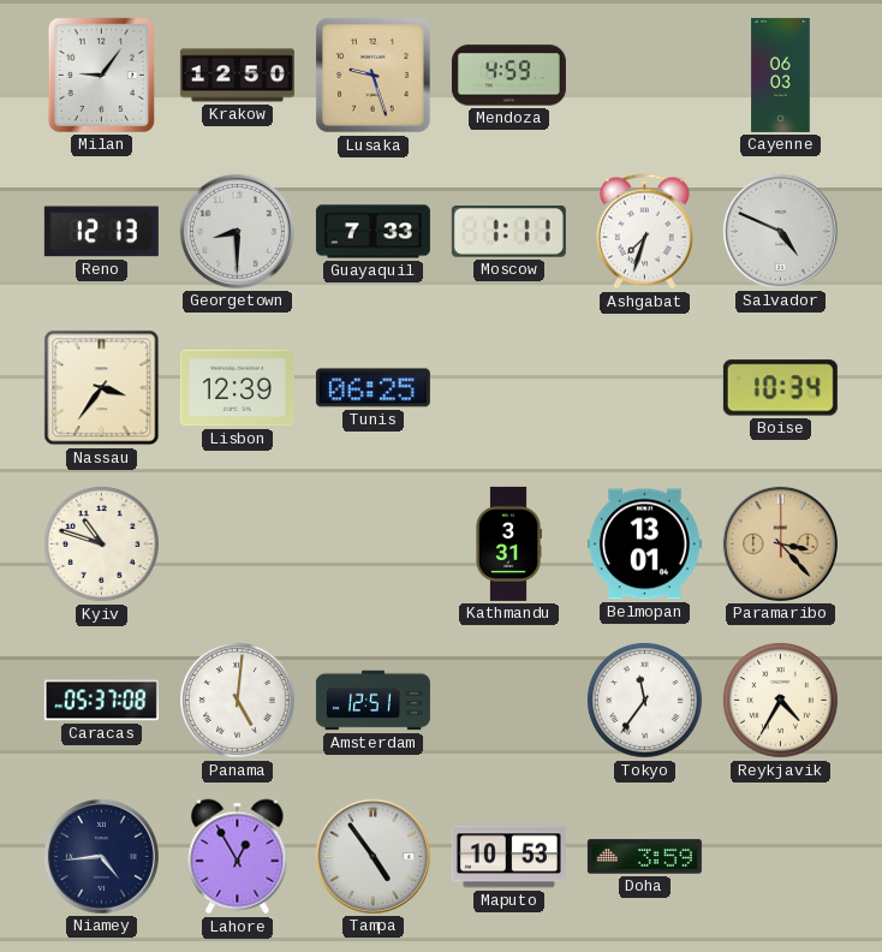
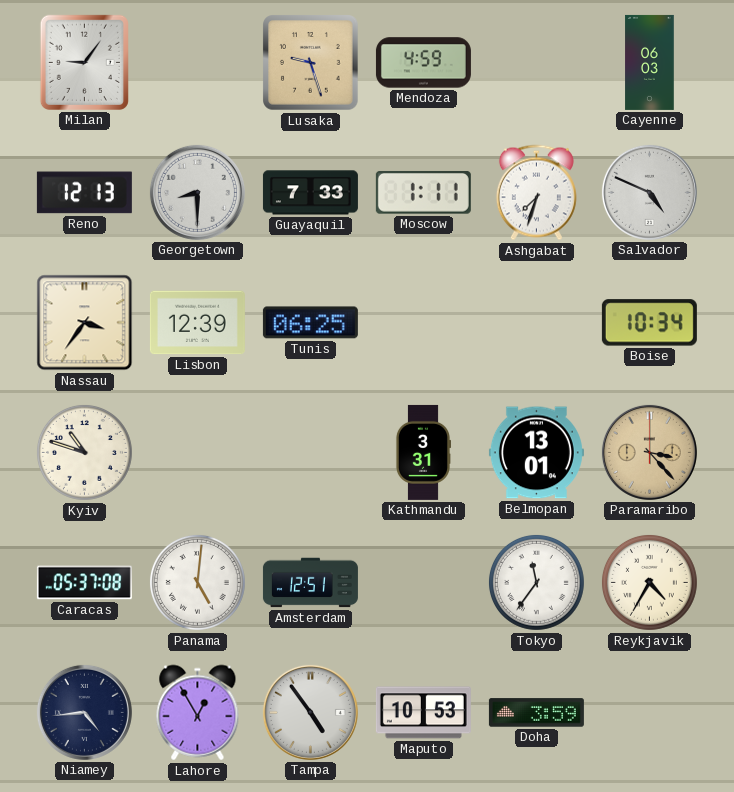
Krakow: 12:50 -> none
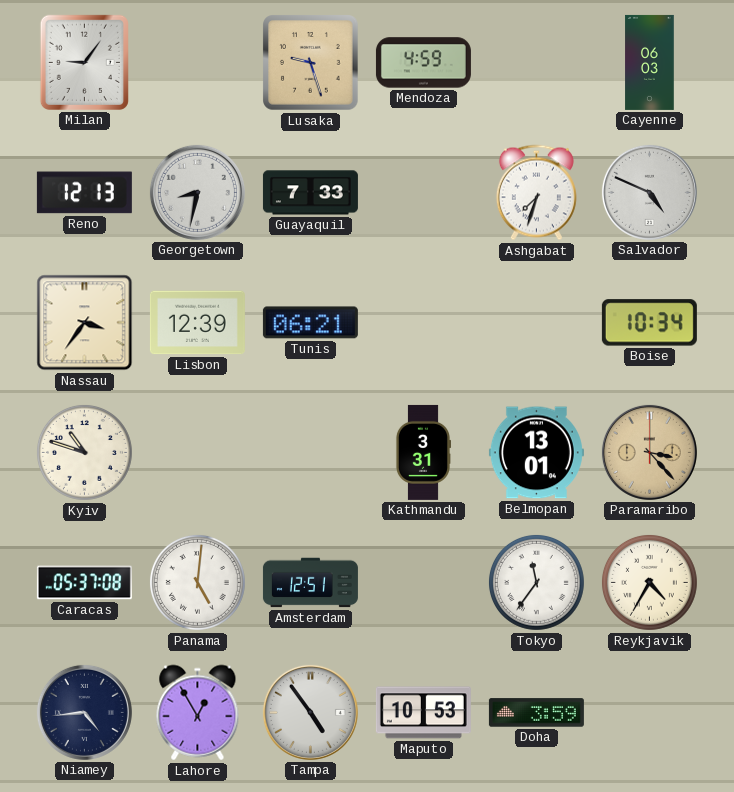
Georgetown: 8:30 -> 8:32
Moscow: 1:11 -> none
Tunis: 06:25 -> 06:21
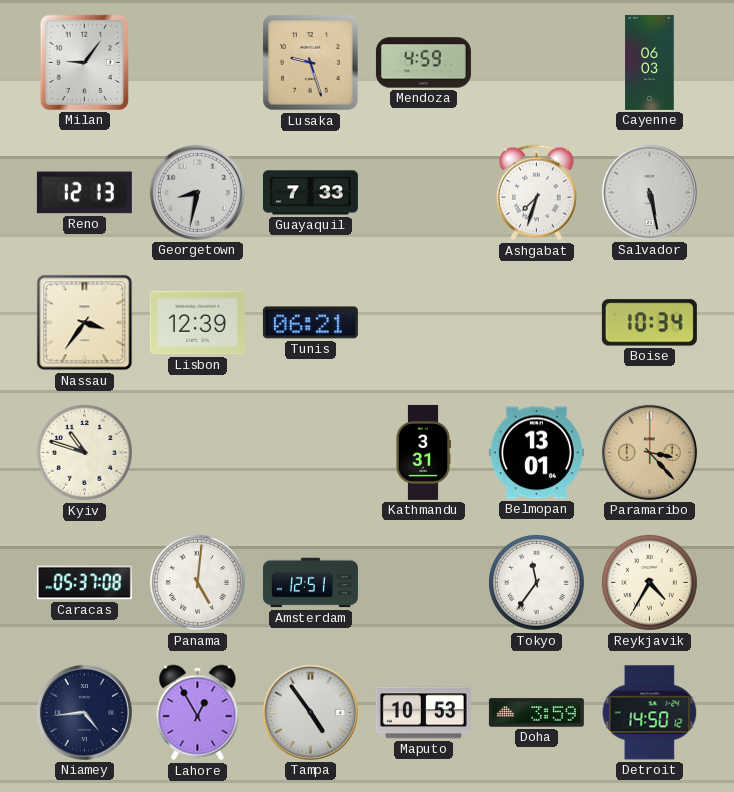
Salvador: 4:49 -> 5:28
Detroit: none -> 14:50
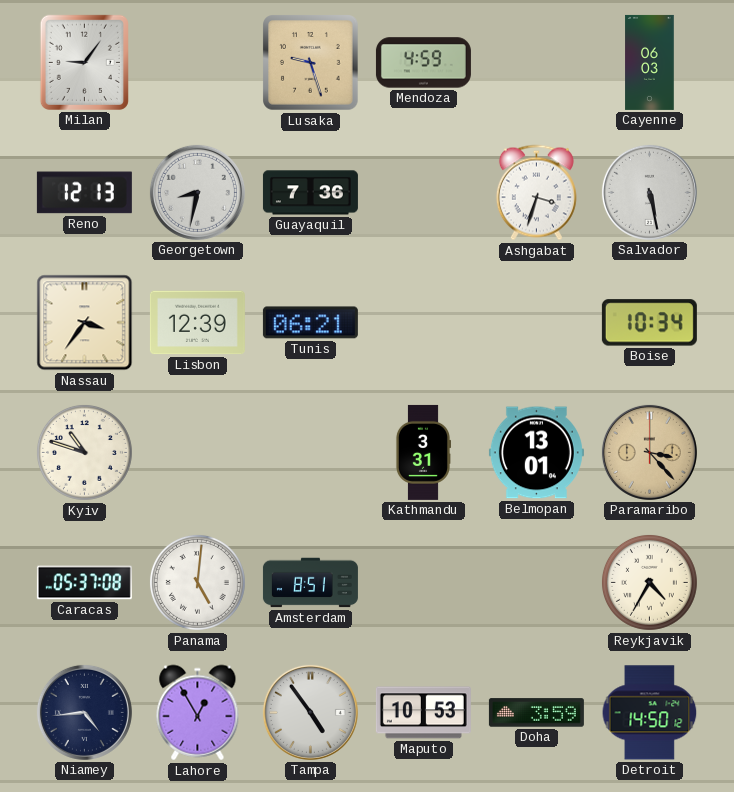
Guayaquil: 7:33 -> 7:36
Ashgabat: 7:33 -> 3:33
Amsterdam: 12:51 -> 8:51
Tokyo: 11:36 -> none
